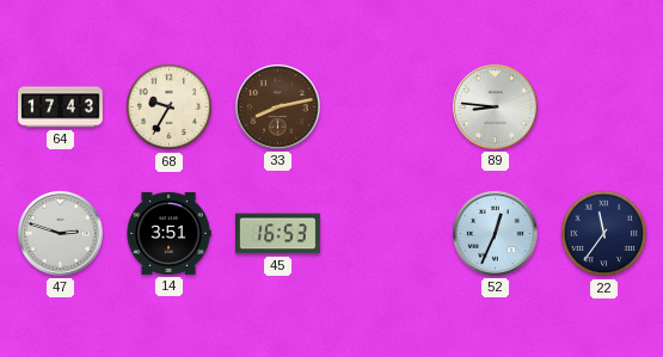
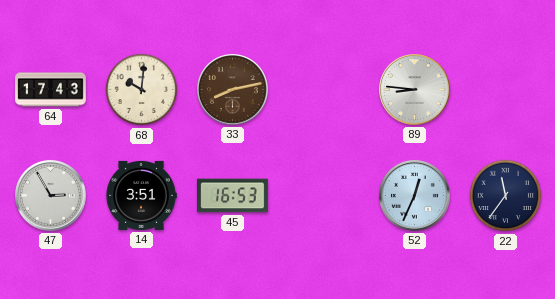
68: 9:35 -> 10:01
47: 2:48 -> 2:55
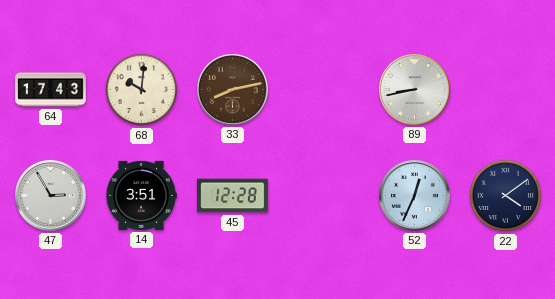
89: 8:46 -> 8:43
45: 16:53 -> 12:28
22: 11:36 -> 4:09
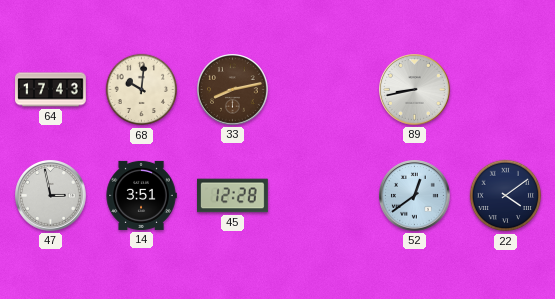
47: 2:55 -> 2:58
52: 12:34 -> 12:39
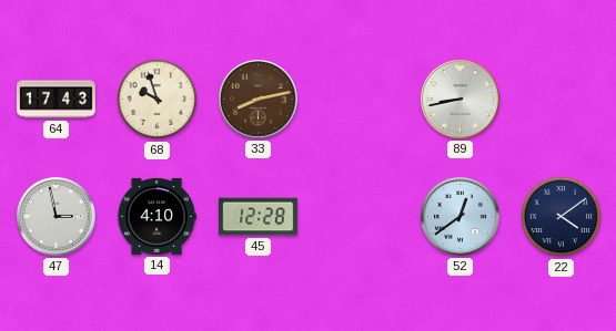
68: 10:01 -> 9:57
14: 3:51 -> 4:10
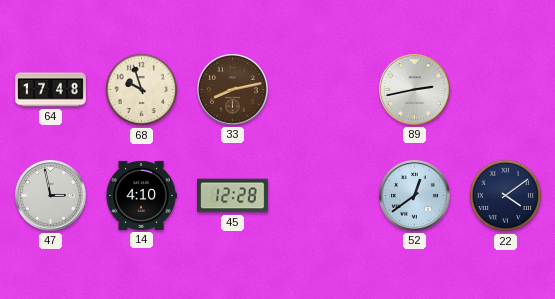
64: 17:43 -> 17:48
89: 8:43 -> 2:43
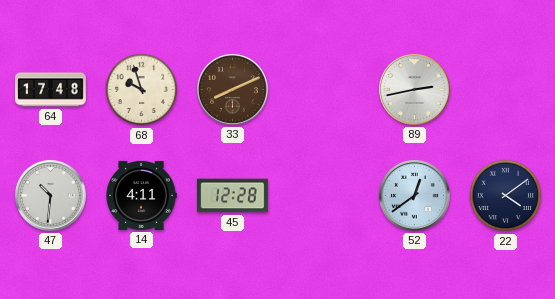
33: 8:13 -> 8:11
47: 2:58 -> 10:31
14: 4:10 -> 4:11
